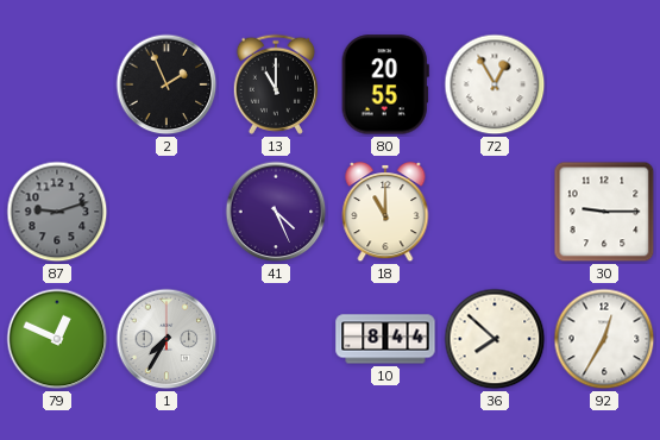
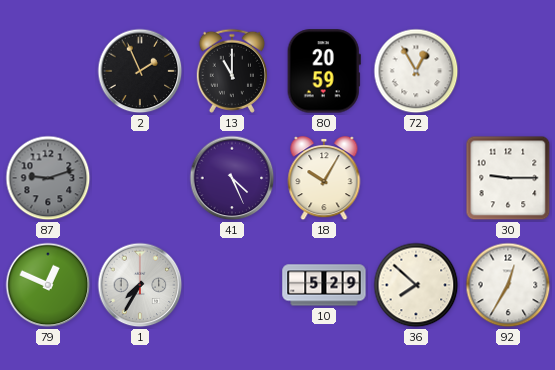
80: 20:55 -> 20:59
18: 11:00 -> 10:05
10: 8:44 -> 5:29
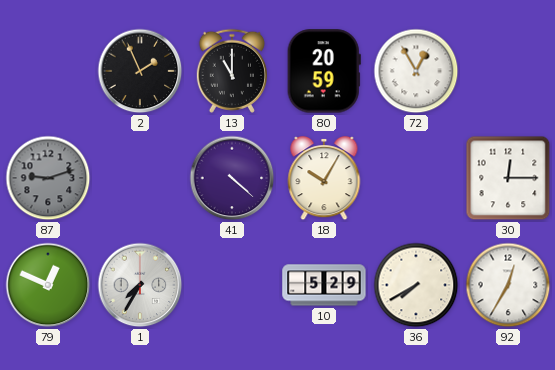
41: 4:26 -> 4:22
30: 9:15 -> 12:15
36: 7:52 -> 7:40
